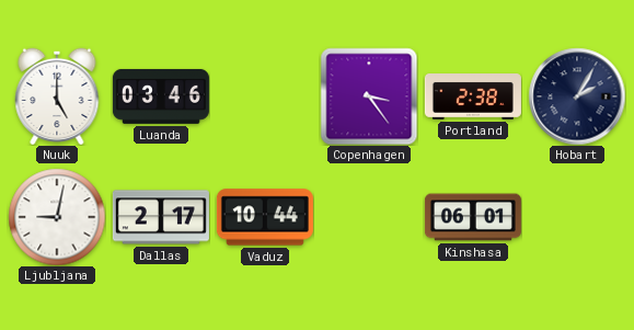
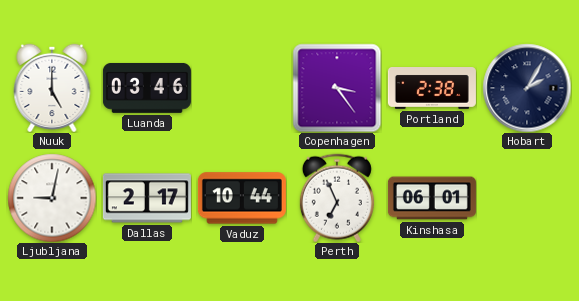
Perth: none -> 6:56
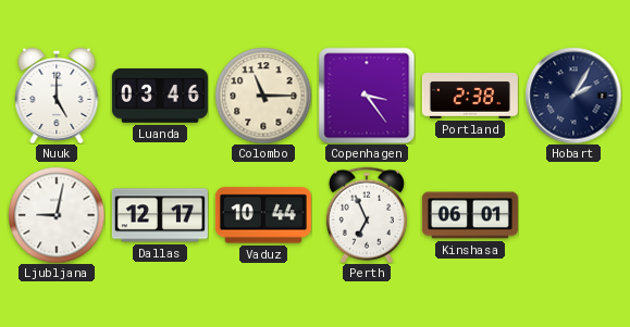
Colombo: none -> 11:15
Dallas: 2:17 -> 12:17
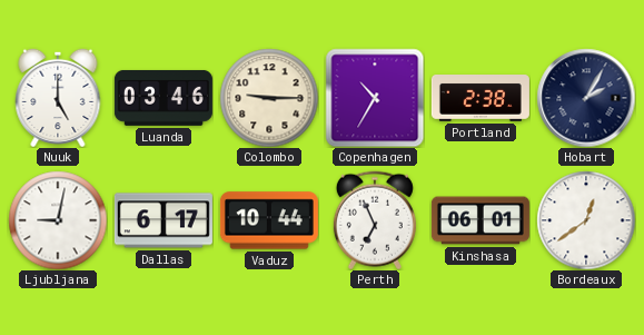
Colombo: 11:15 -> 9:15
Copenhagen: 3:24 -> 10:35
Dallas: 12:17 -> 6:17
Bordeaux: none -> 12:39
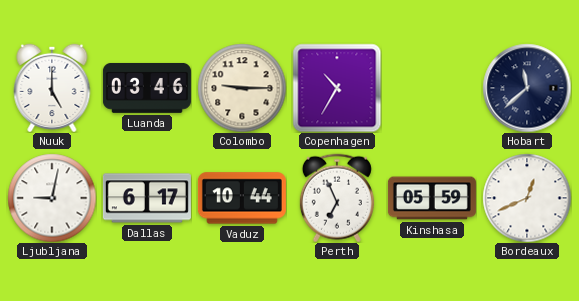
Portland: 2:38 -> none
Hobart: 2:05 -> 11:38
Kinshasa: 06:01 -> 05:59
Bordeaux: 12:39 -> 12:41
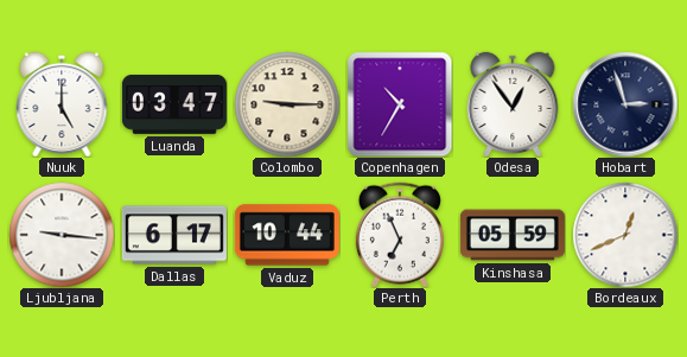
Luanda: 03:46 -> 03:47
Odesa: none -> 12:54
Hobart: 11:38 -> 2:57
Ljubljana: 9:02 -> 9:16
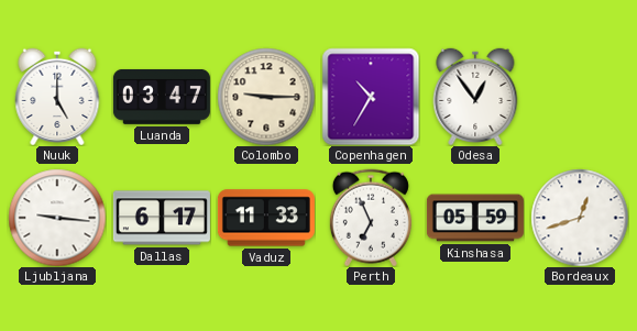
Hobart: 2:57 -> none
Vaduz: 10:44 -> 11:33
Bordeaux: 12:41 -> 12:42
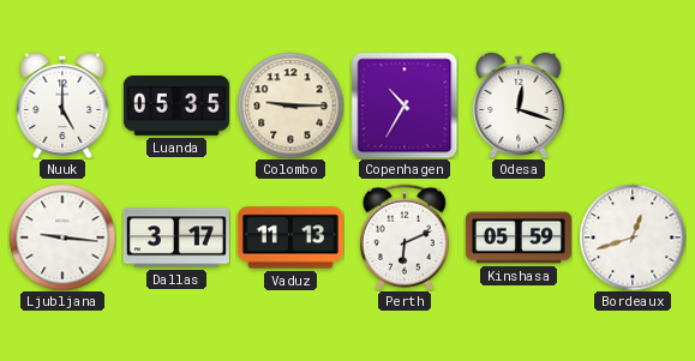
Luanda: 03:47 -> 05:35
Odesa: 12:54 -> 12:18
Dallas: 6:17 -> 3:17
Vaduz: 11:33 -> 11:13
Perth: 6:56 -> 6:11
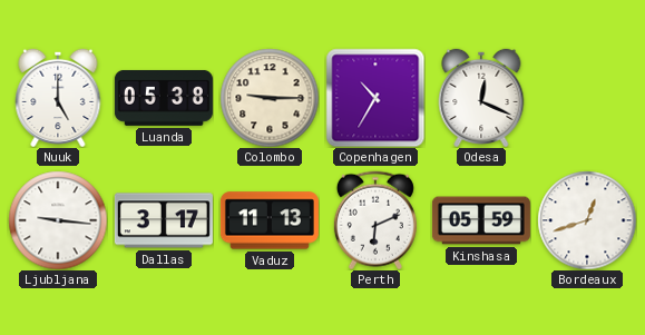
Luanda: 05:35 -> 05:38
Odesa: 12:18 -> 12:19
